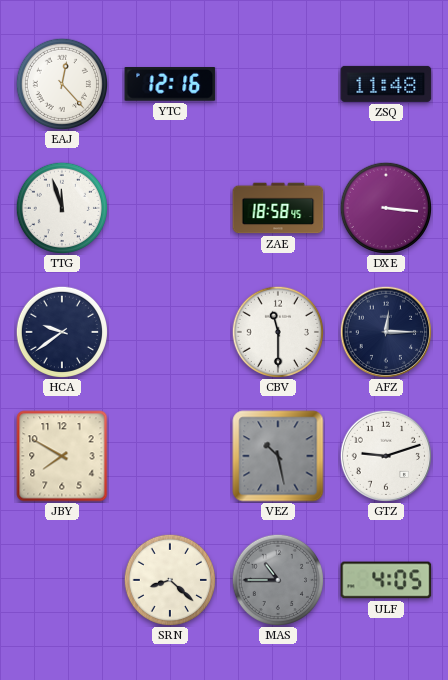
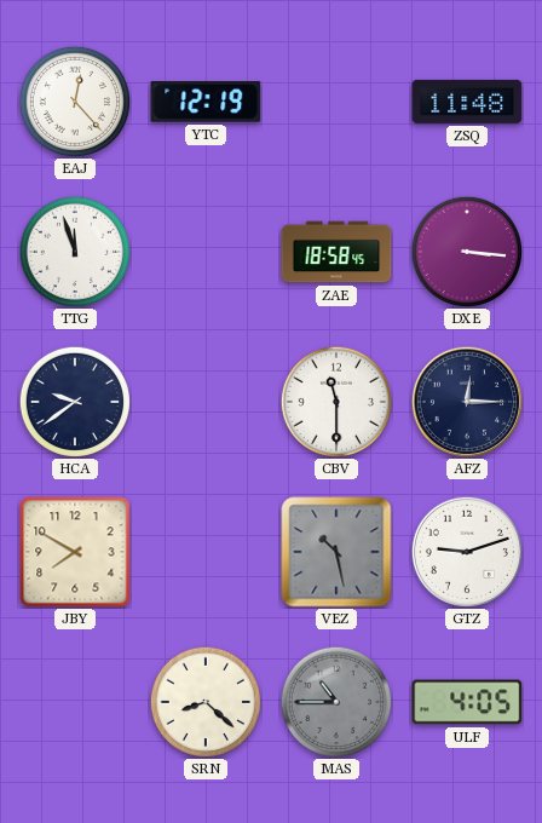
YTC: 12:16 -> 12:19
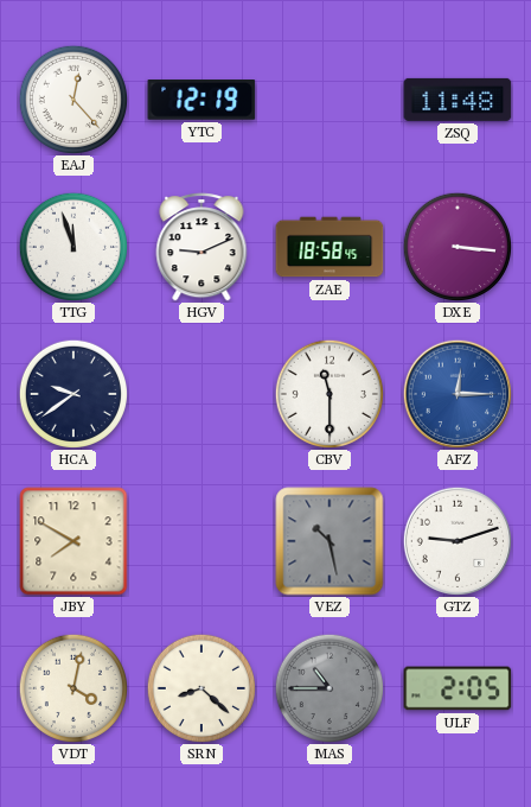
HGV: none -> 9:11
AFZ dial: navy -> blue
VDT: none -> 4:02
ULF: 4:05 -> 2:05
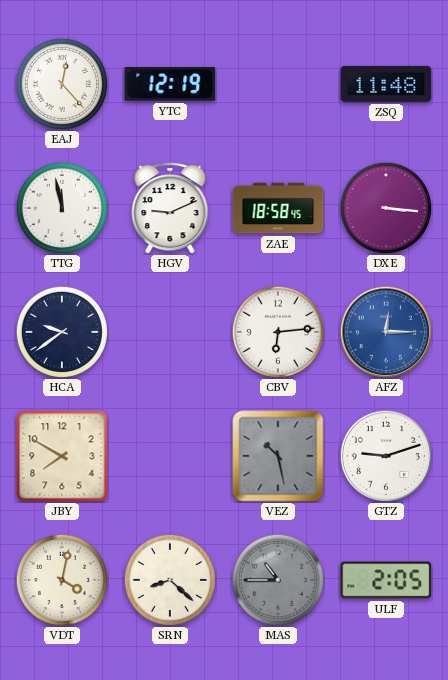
TTG: 11:57 -> 11:58
CBV: 11:30 -> 6:14
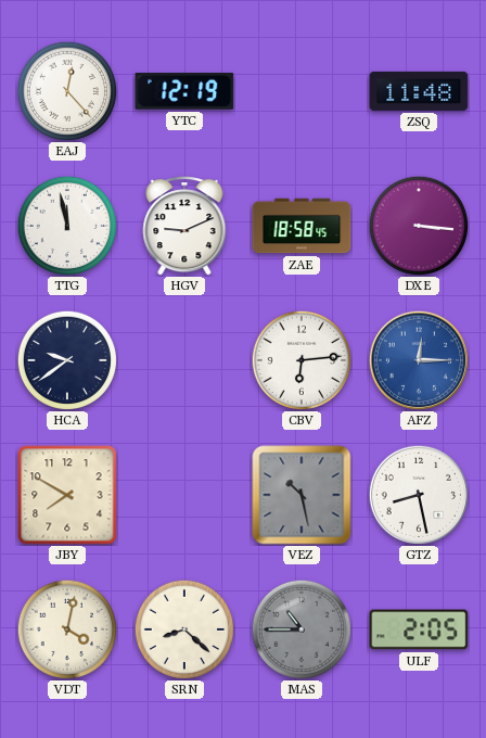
GTZ: 9:12 -> 8:28
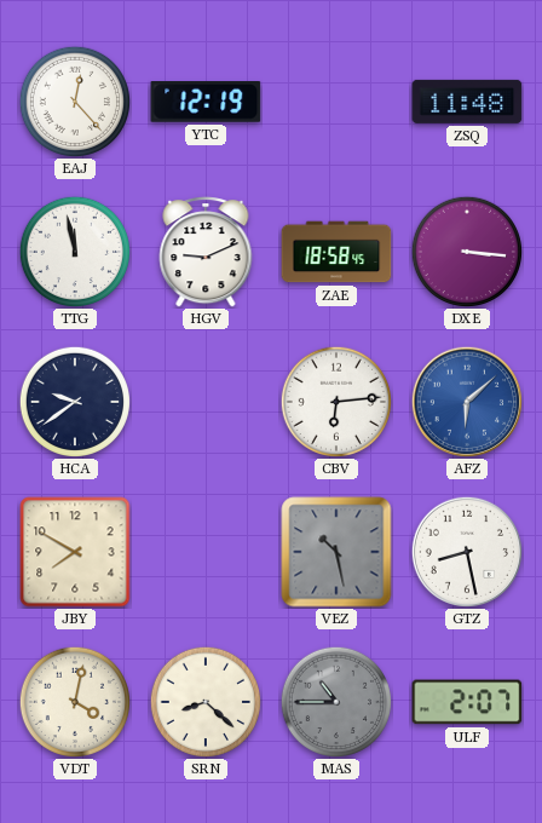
AFZ: 12:15 -> 6:08
ULF: 2:05 -> 2:07
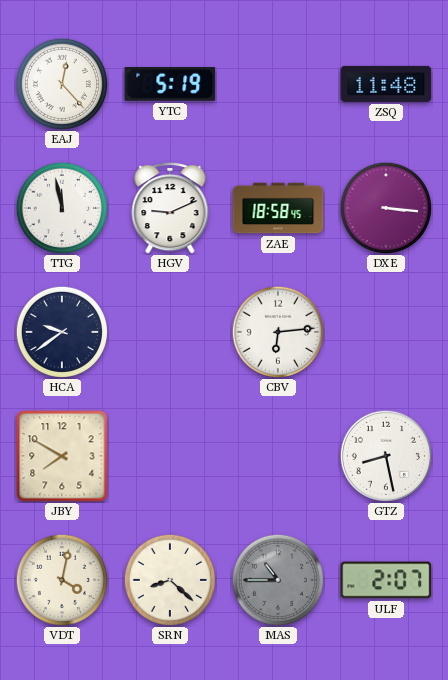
YTC: 12:19 -> 5:19
AFZ: 6:08 -> none
VEZ: 10:28 -> none
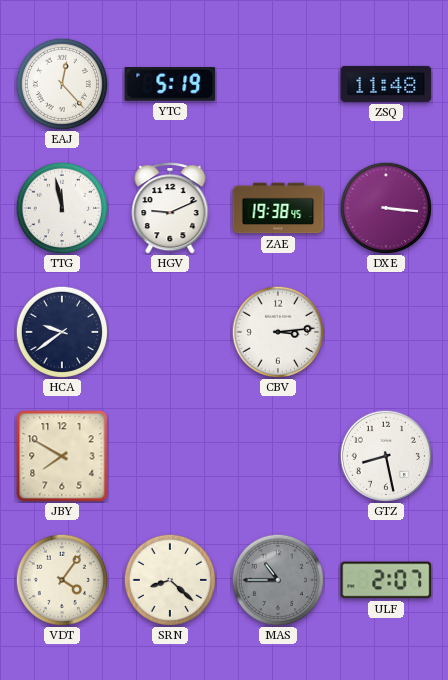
ZAE: 18:58 -> 19:38
CBV: 6:14 -> 3:14
VDT: 4:02 -> 4:06
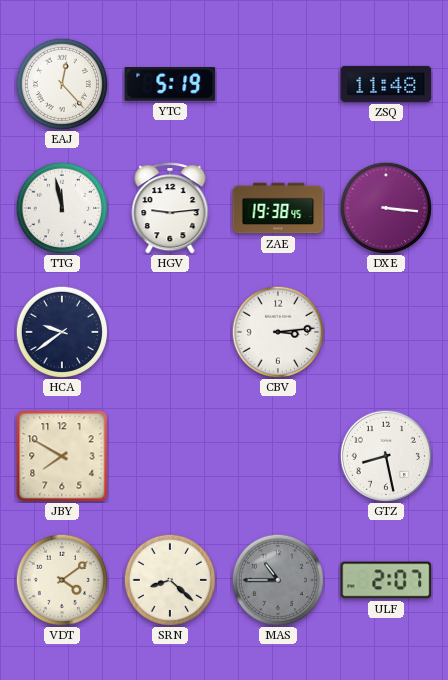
HGV: 9:11 -> 9:14
VDT: 4:06 -> 4:09
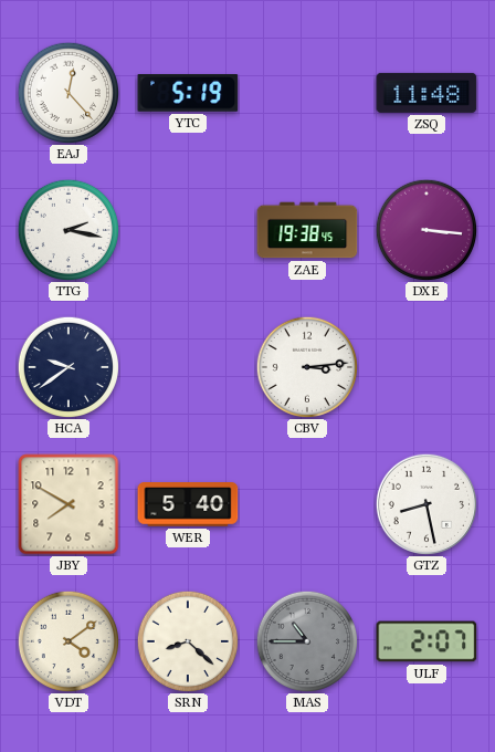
TTG: 11:58 -> 2:17
HGV: 9:14 -> none
WER: none -> 5:40
